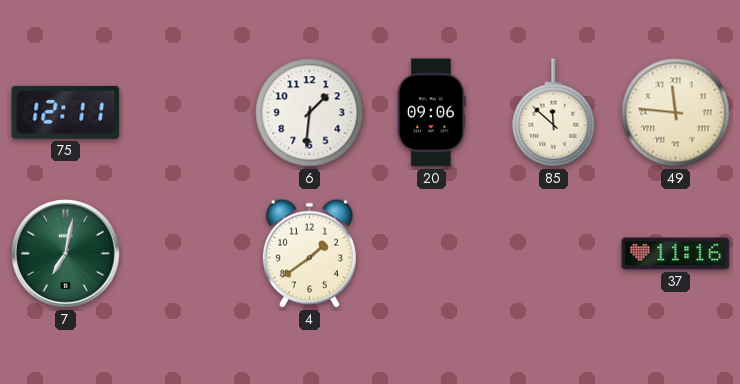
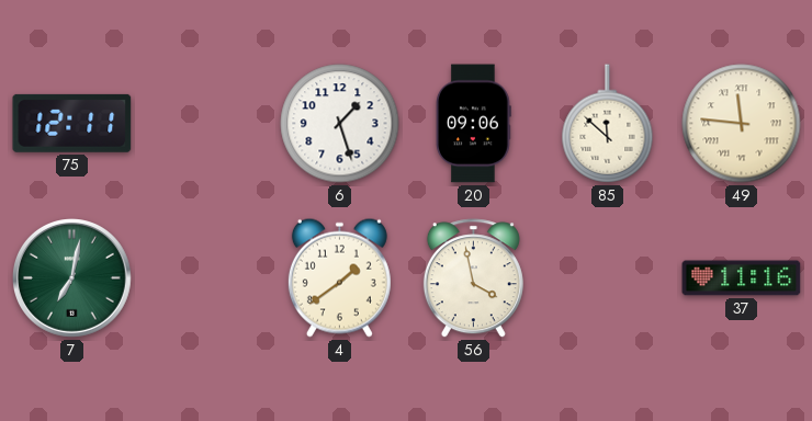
6: 1:31 -> 1:27
56: none -> 3:58
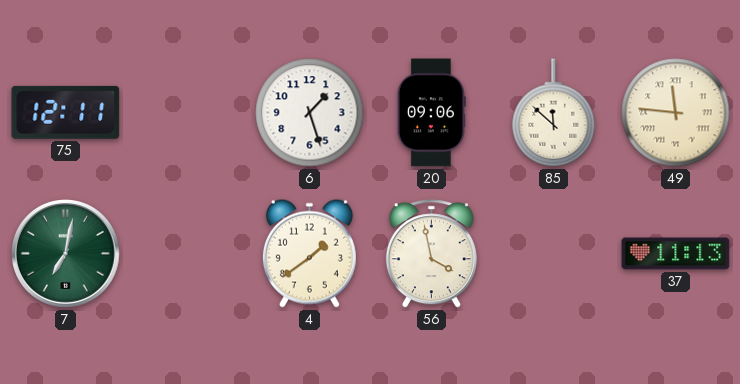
37: 11:16 -> 11:13
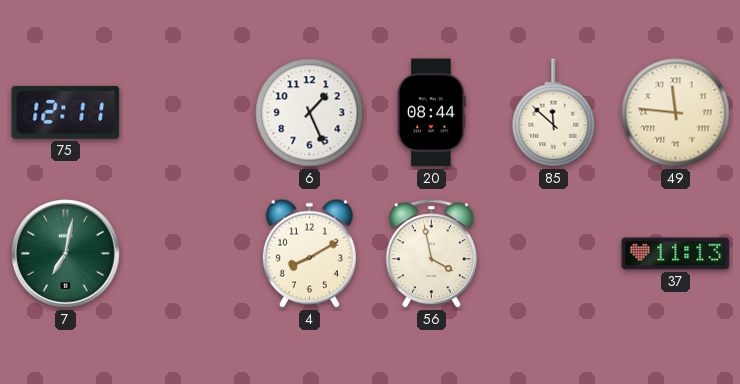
6: 1:27 -> 1:26
20: 09:06 -> 08:44
4: 1:39 -> 8:10
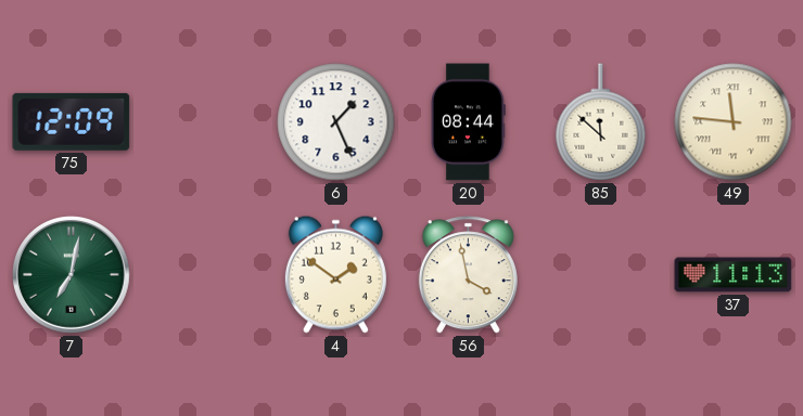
75: 12:11 -> 12:09
4: 8:10 -> 1:51
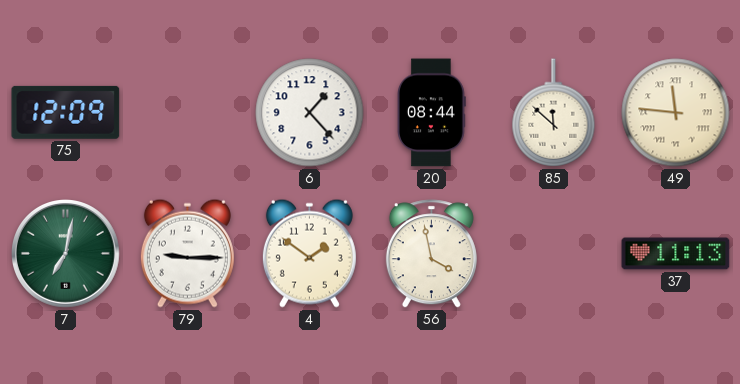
6: 1:26 -> 1:23
79: none -> 9:15
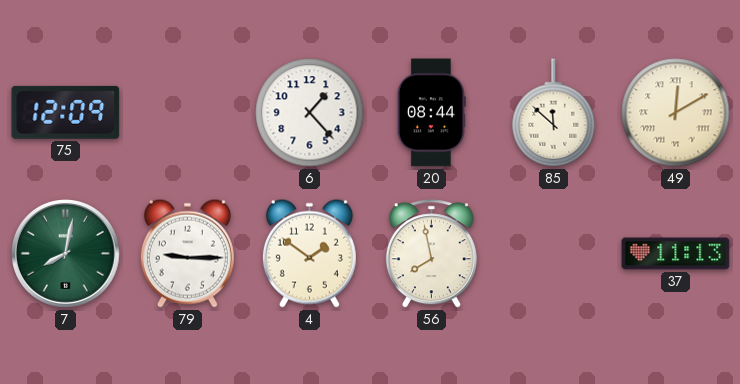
49: 11:46 -> 12:10
7: 7:02 -> 8:02
56: 3:58 -> 7:58
